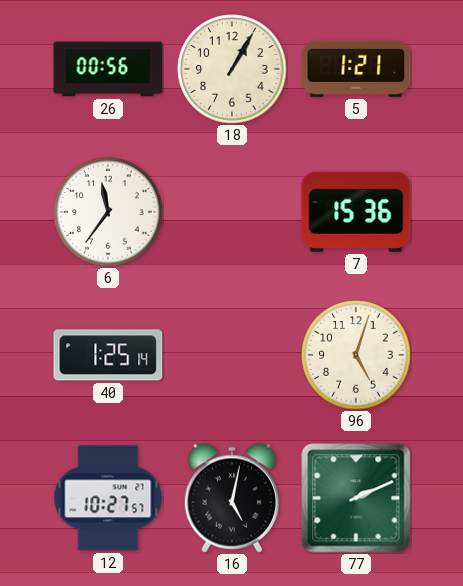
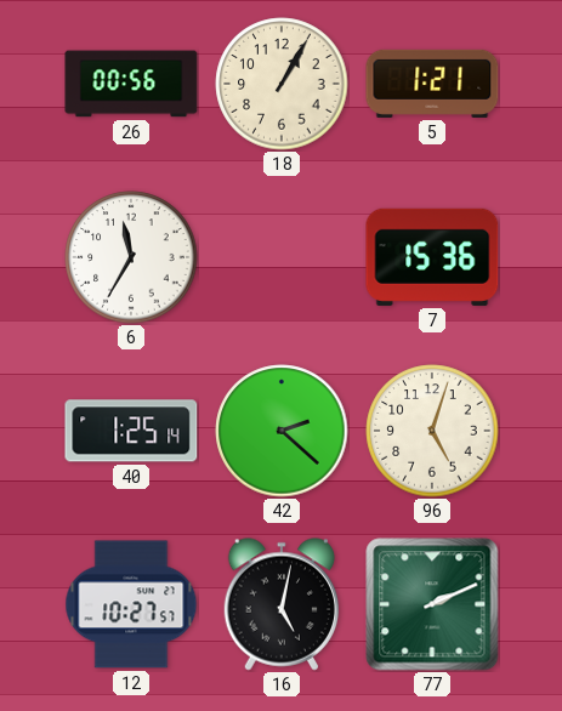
6: 11:36 -> 11:35
42: none -> 2:22
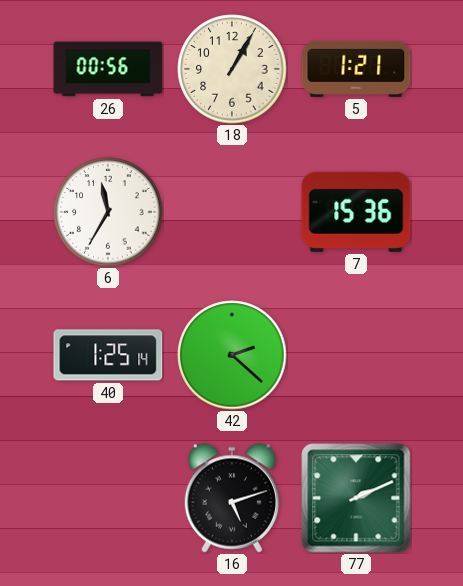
96: 5:03 -> none
12: 10:27 -> none
16: 5:02 -> 5:12
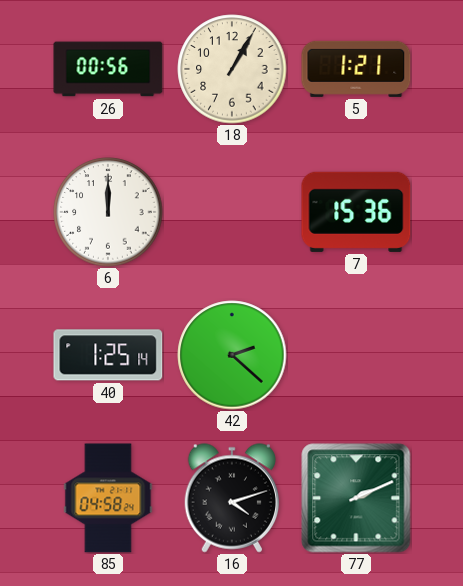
6: 11:35 -> 12:00
85: none -> 04:58
16: 5:12 -> 4:12
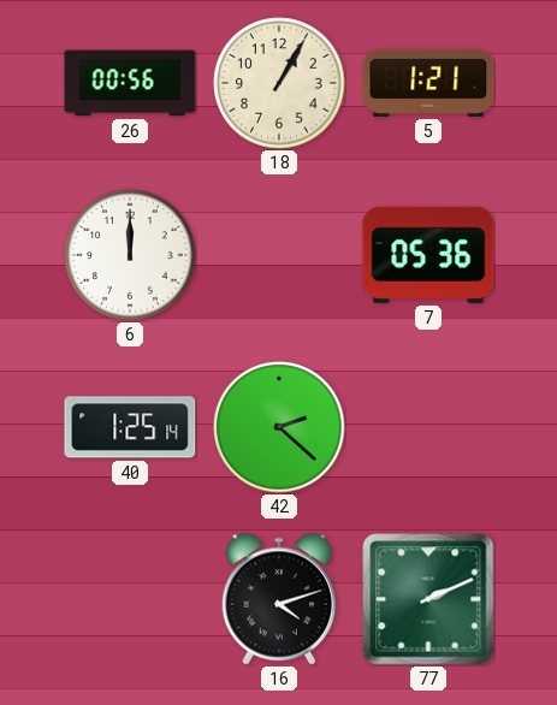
7: 15:36 -> 05:36
85: 04:58 -> none
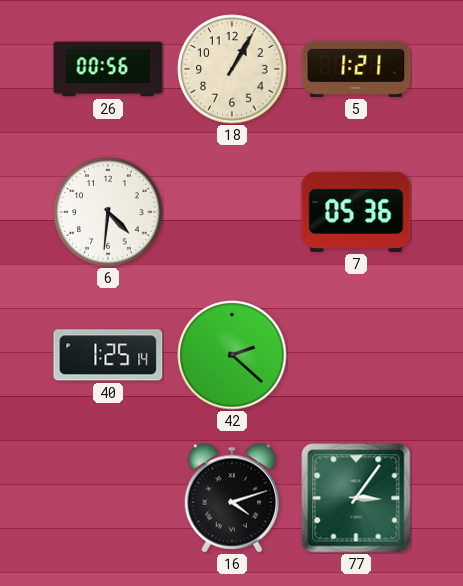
6: 12:00 -> 4:31
77: 2:11 -> 3:06
